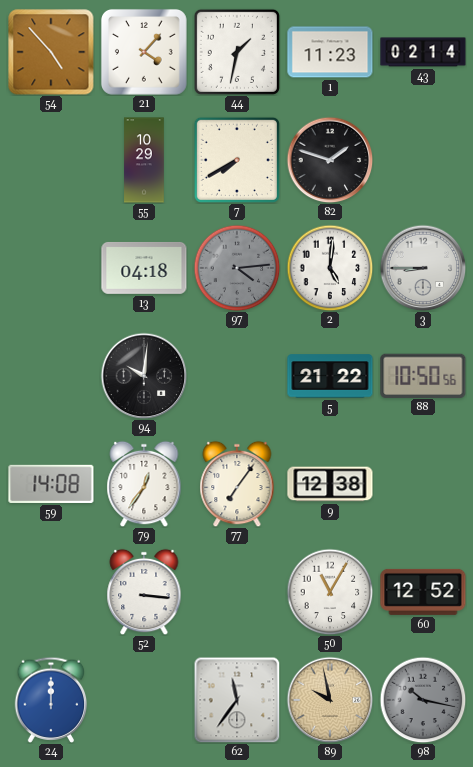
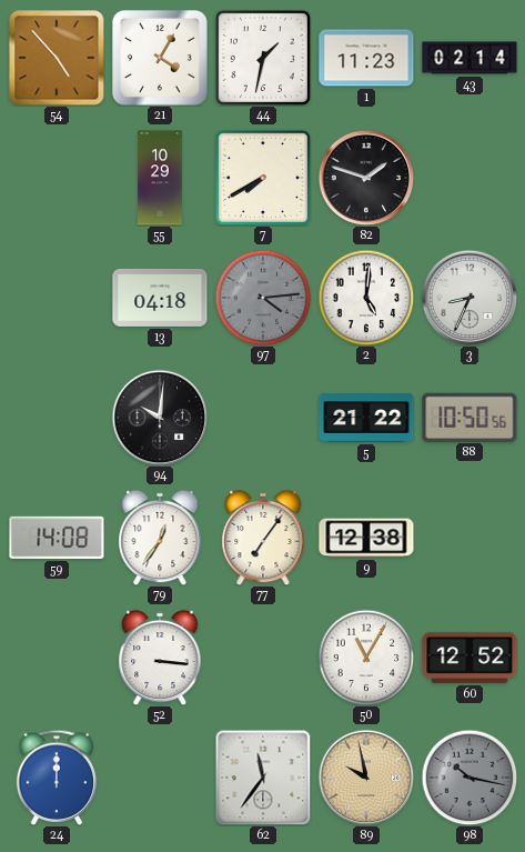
21: 4:07 -> 4:05
3: 8:45 -> 8:34
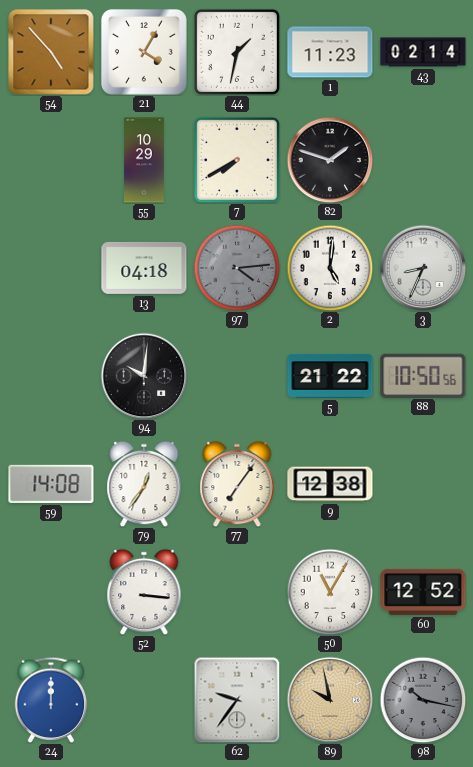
62: 11:36 -> 9:36
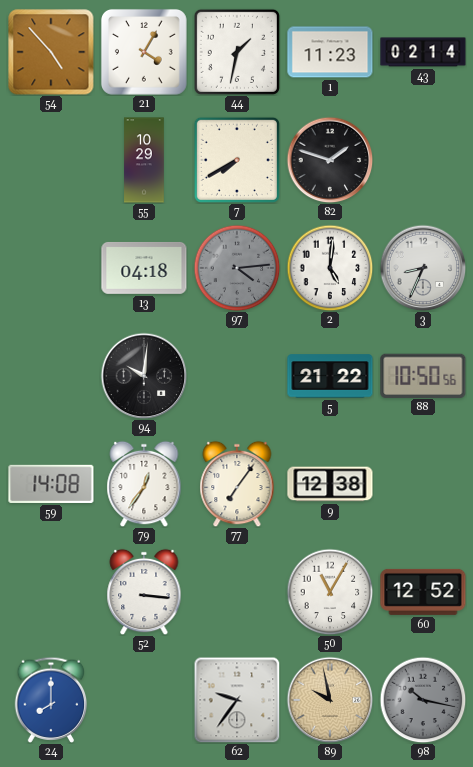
24: 12:00 -> 8:00
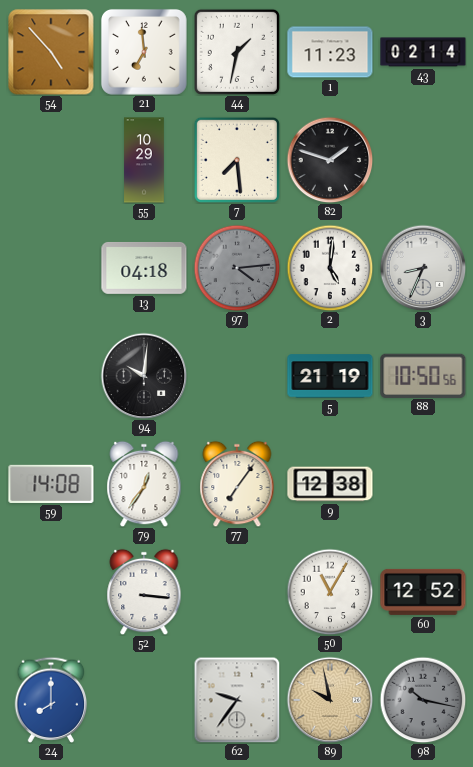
21: 4:05 -> 6:59
7: 7:40 -> 7:29
5: 21:22 -> 21:19
